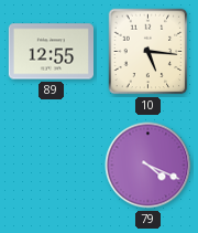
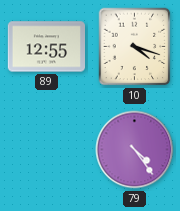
10: 5:16 -> 4:18
79: 4:19 -> 4:24
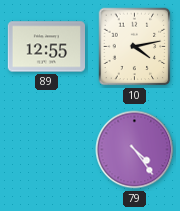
10: 4:18 -> 4:13
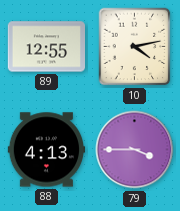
88: none -> 4:13
79: 4:24 -> 3:45
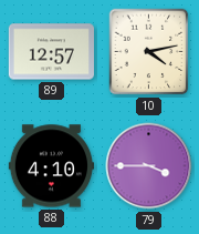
89: 12:55 -> 12:57
88: 4:13 -> 4:10
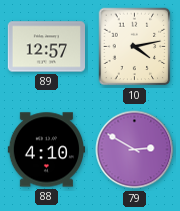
79: 3:45 -> 2:50
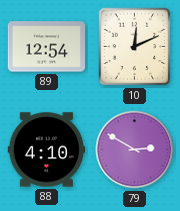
89: 12:57 -> 12:54
10: 4:13 -> 12:11
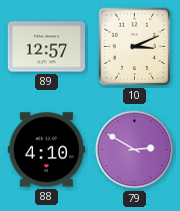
89: 12:54 -> 12:57
10: 12:11 -> 3:11
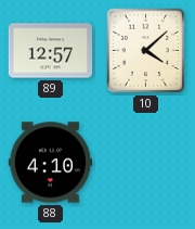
10: 3:11 -> 4:08
79: 2:50 -> none
